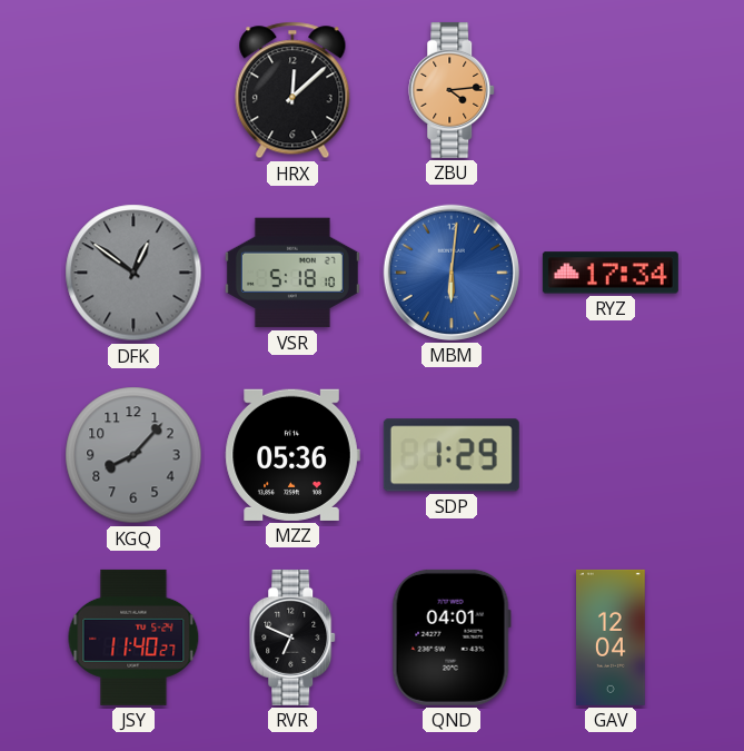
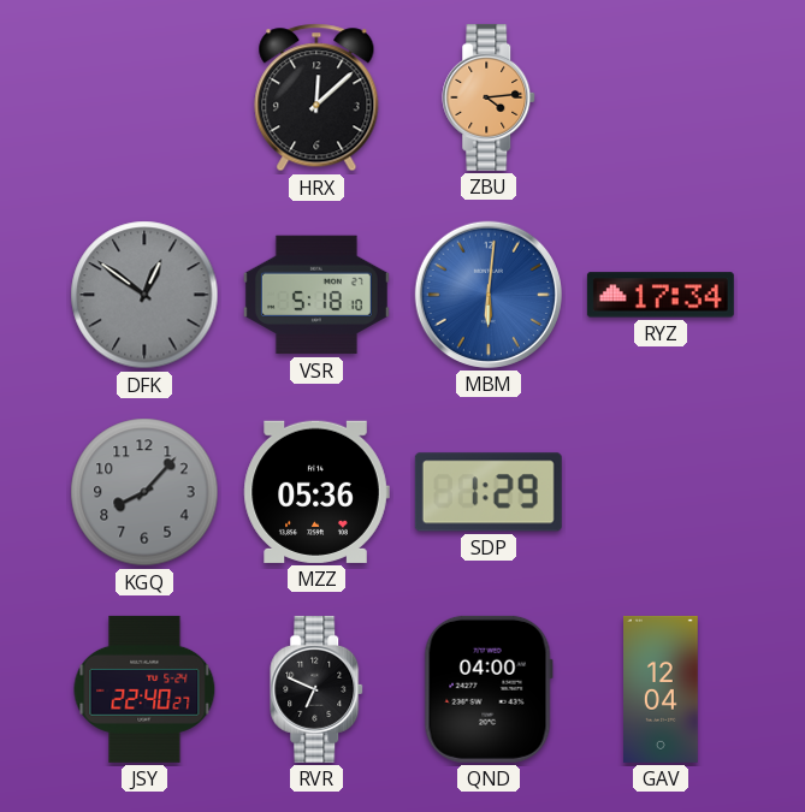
JSY: 11:40 -> 22:40
QND: 04:01 -> 04:00
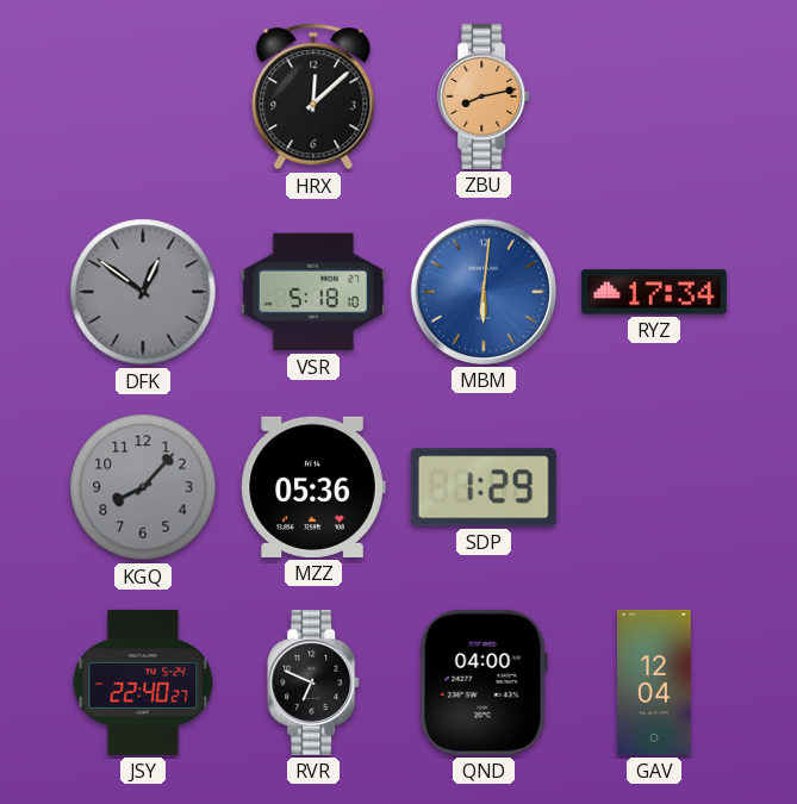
ZBU: 4:14 -> 8:13
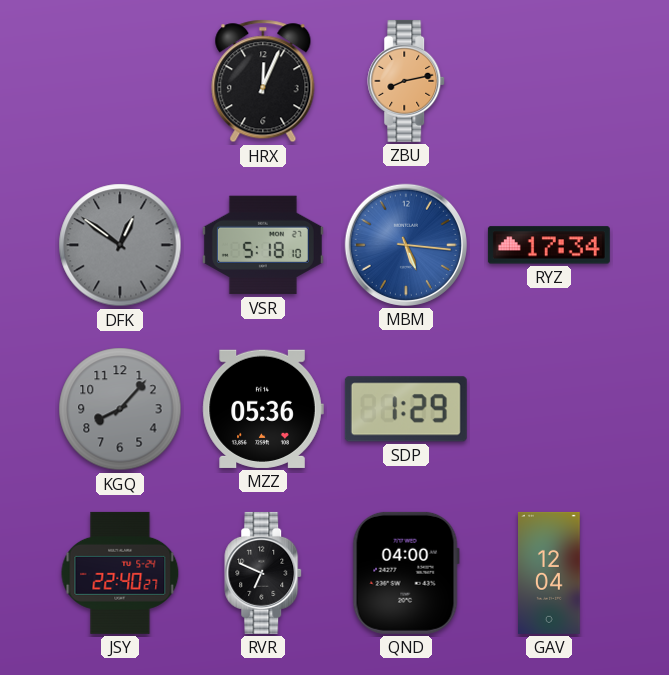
HRX: 12:08 -> 12:04
MBM: 6:01 -> 5:16
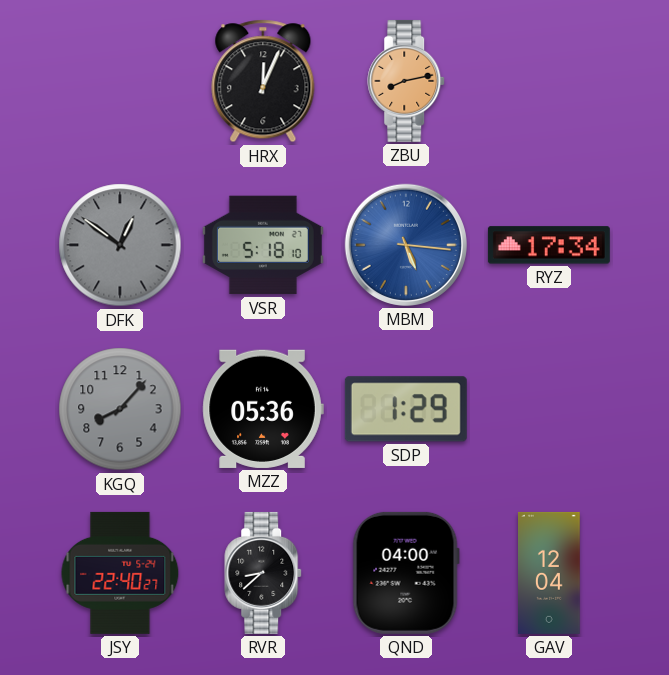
RVR: 6:49 -> 8:38
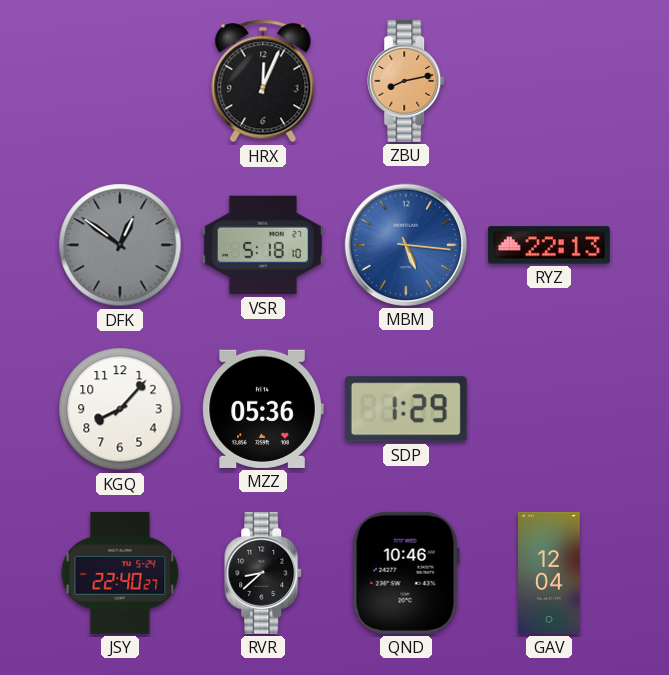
RYZ: 17:34 -> 22:13
KGQ dial: grey -> white
QND: 04:00 -> 10:46
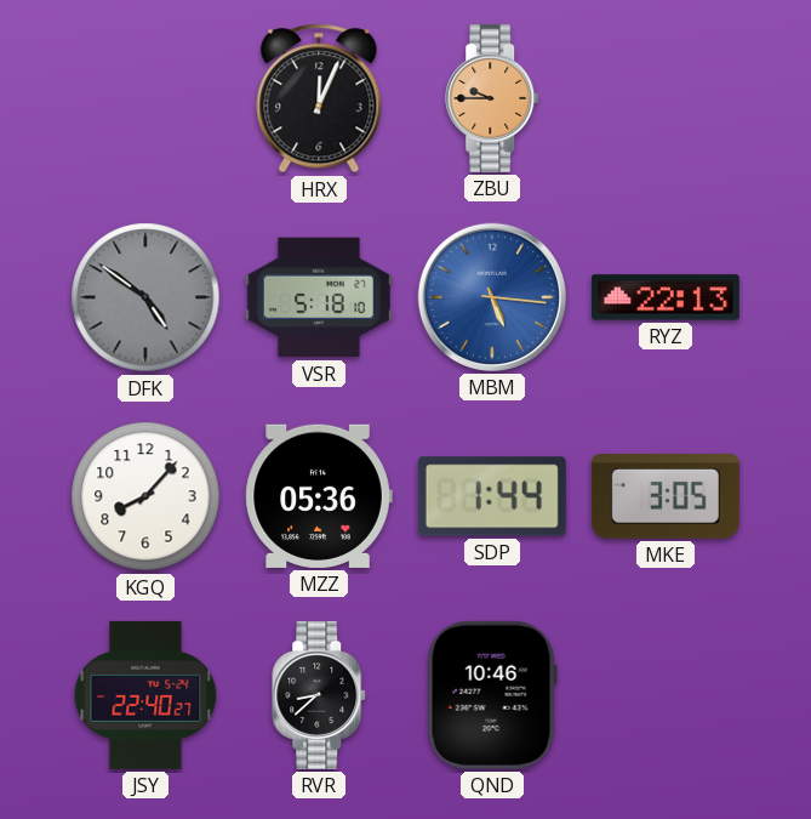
ZBU: 8:13 -> 9:45
DFK: 12:51 -> 4:51
SDP: 1:29 -> 1:44
MKE: none -> 3:05
GAV: 12:04 -> none
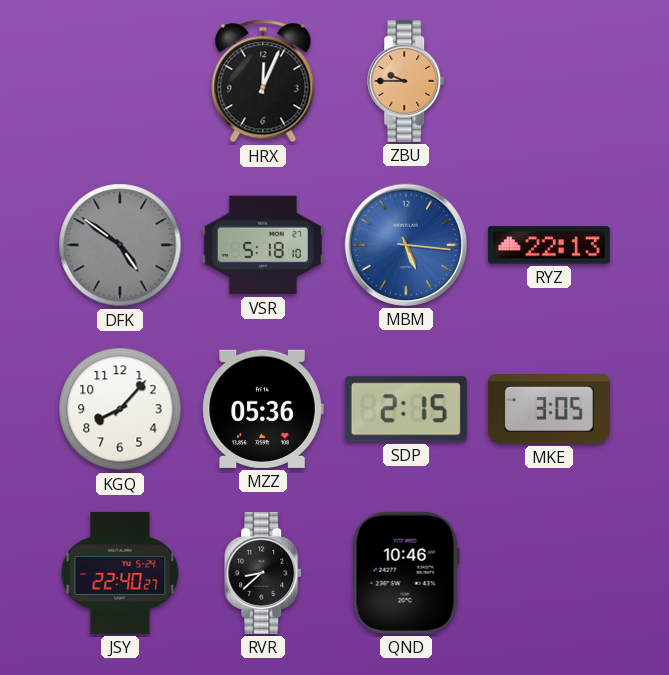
SDP: 1:44 -> 2:15
